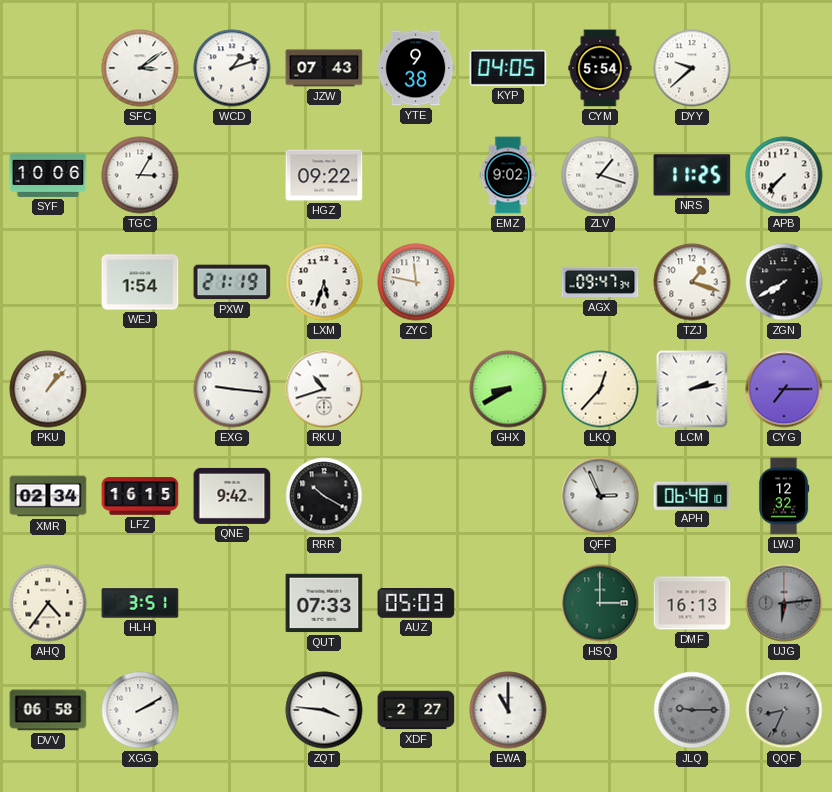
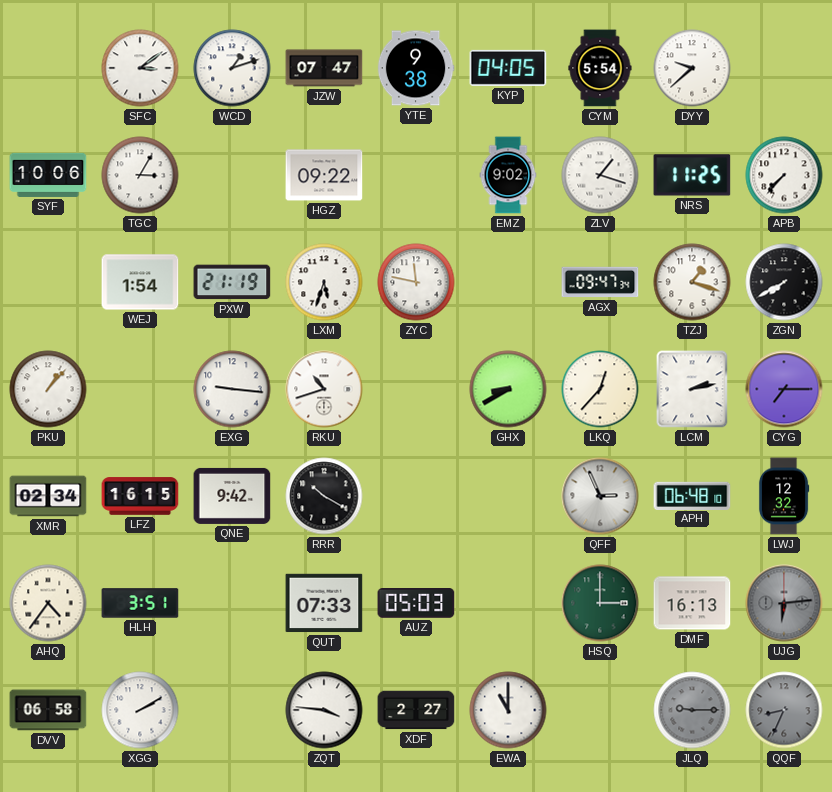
JZW: 07:43 -> 07:47
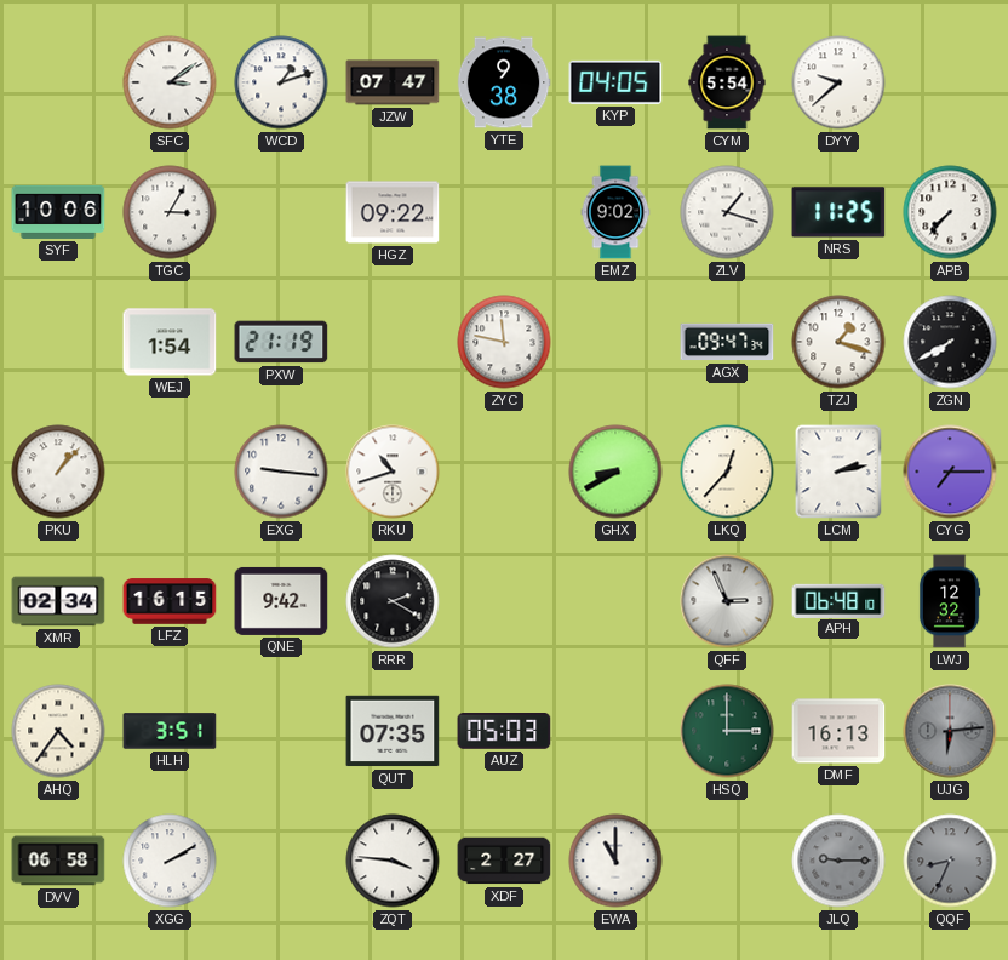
LXM: 5:33 -> none
RRR: 10:20 -> 2:20
QUT: 07:33 -> 07:35
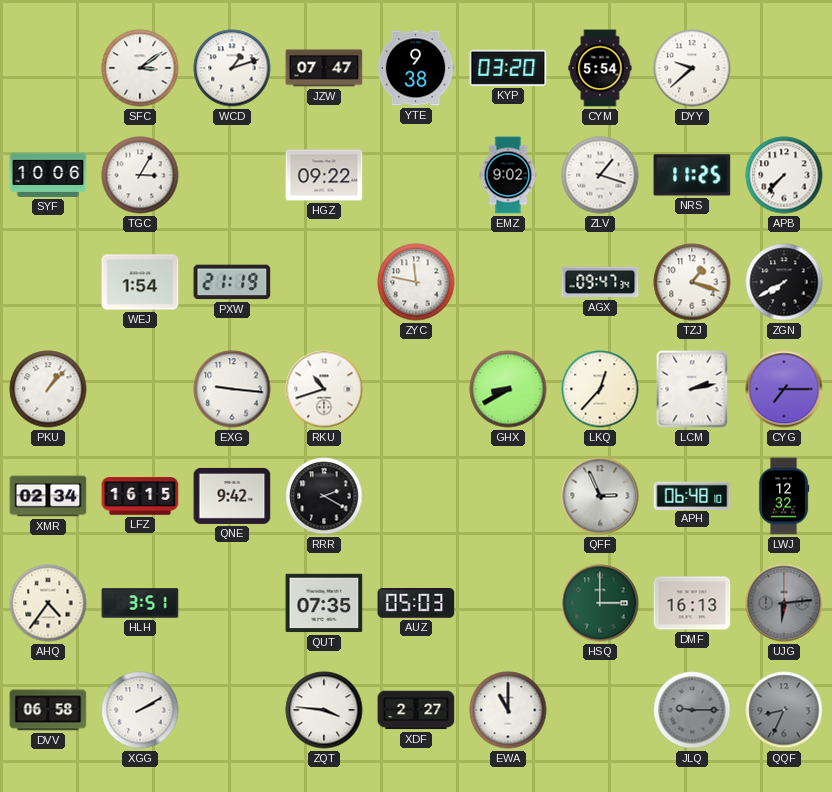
KYP: 04:05 -> 03:20
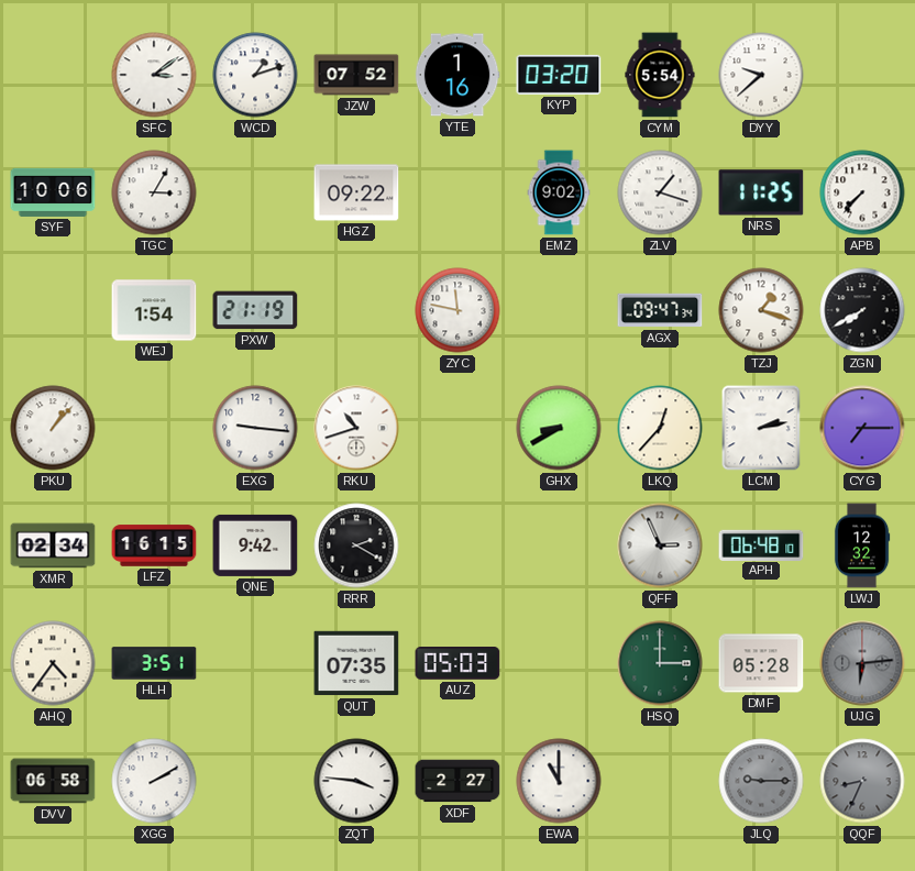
JZW: 07:47 -> 07:52
YTE: 9:38 -> 1:16
DMF: 16:13 -> 05:28
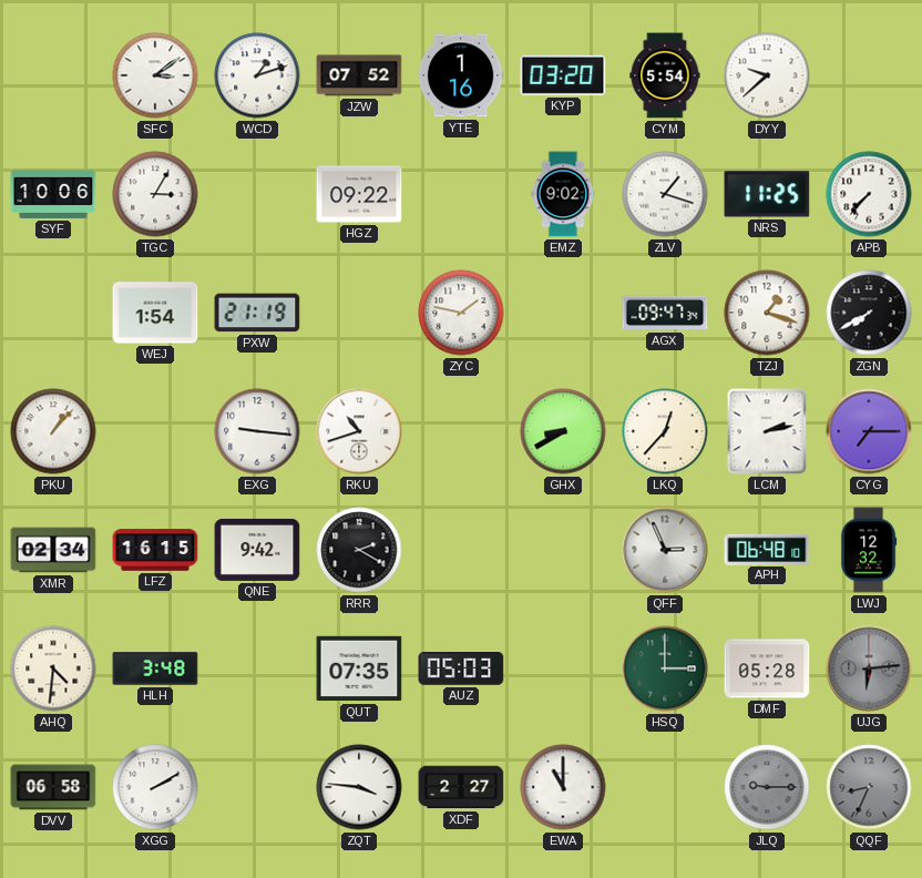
ZYC: 11:47 -> 1:47
AHQ: 4:36 -> 4:31
HLH: 3:51 -> 3:48
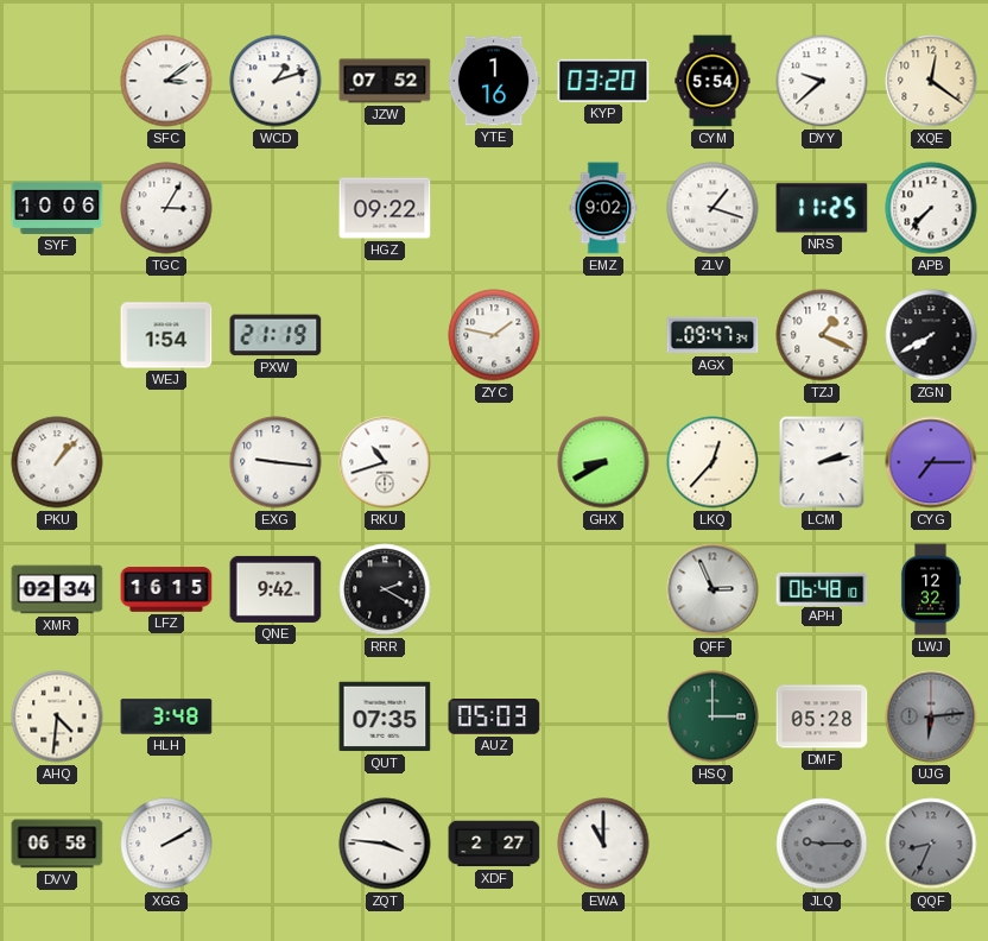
XQE: none -> 12:21
TZJ: 1:18 -> 1:19
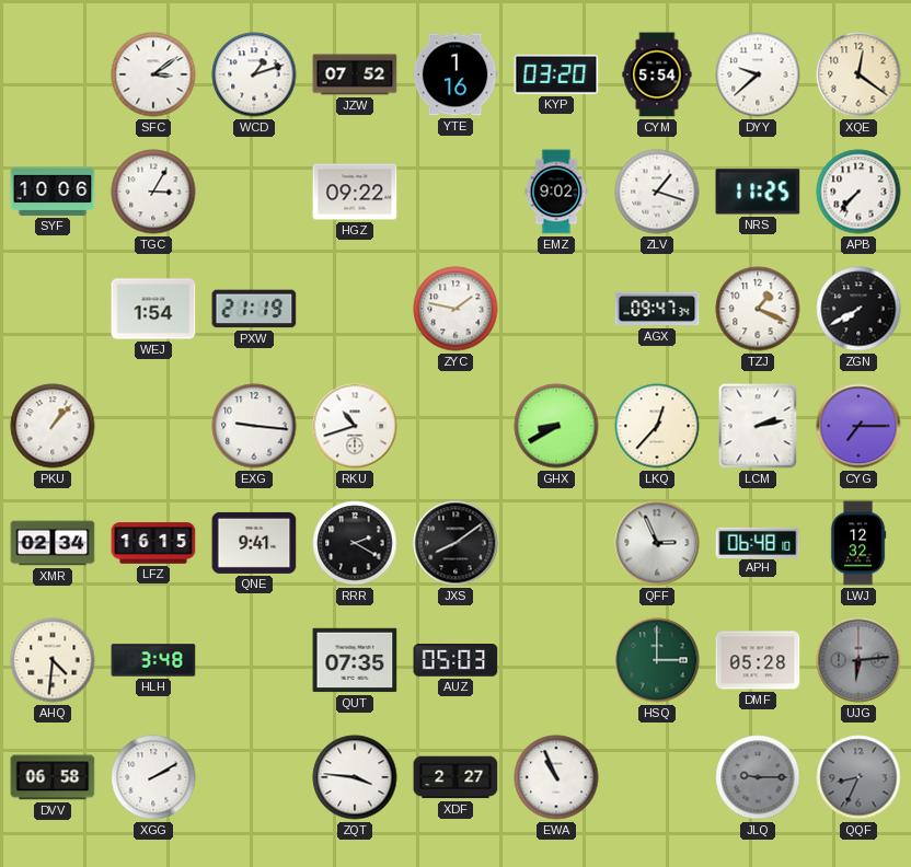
QNE: 9:42 -> 9:41
JXS: none -> 8:09
EWA: 11:00 -> 10:56
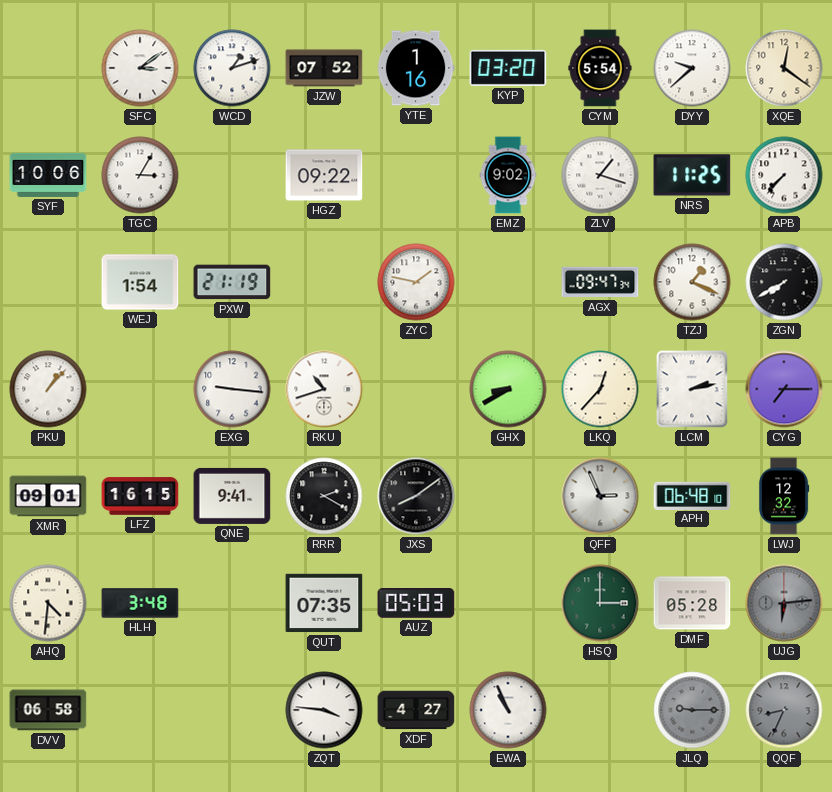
XMR: 02:34 -> 09:01
XGG: 2:10 -> none
XDF: 2:27 -> 4:27
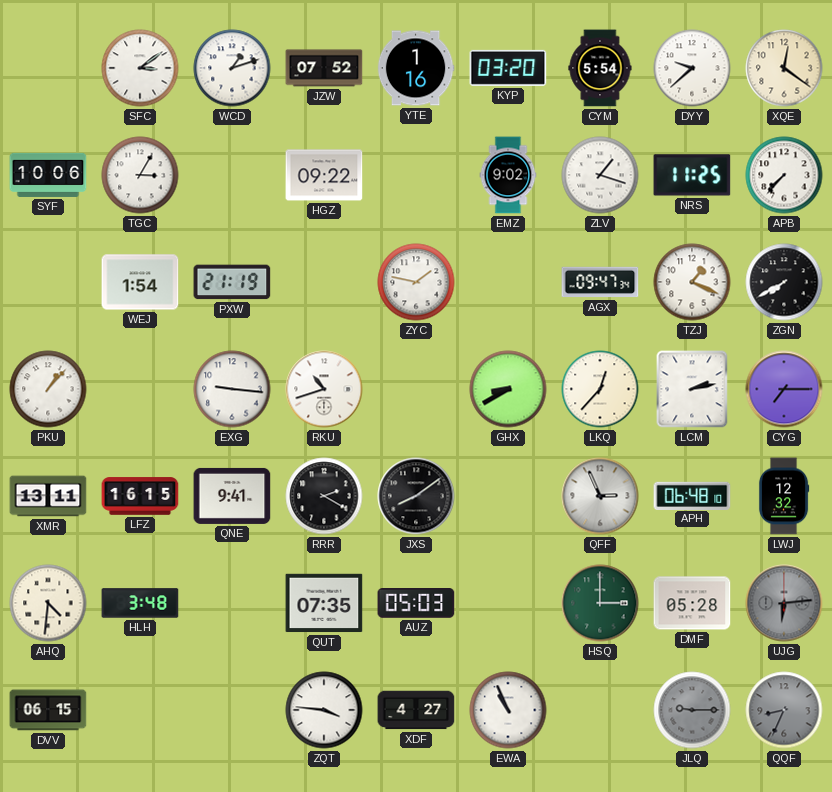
XMR: 09:01 -> 13:11
DVV: 06:58 -> 06:15
